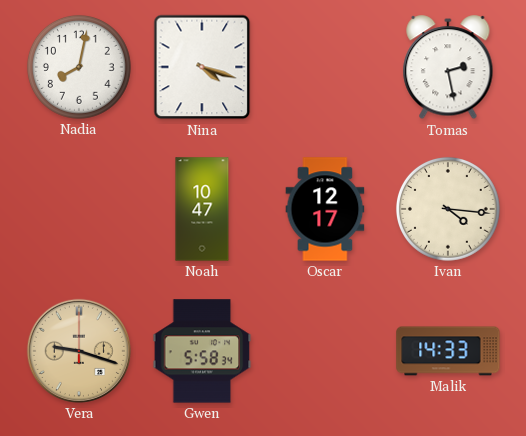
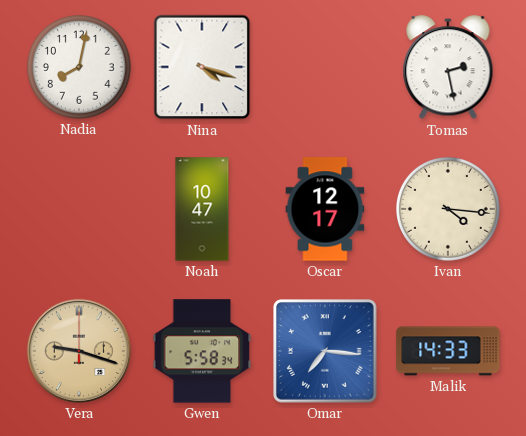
Omar: none -> 7:16
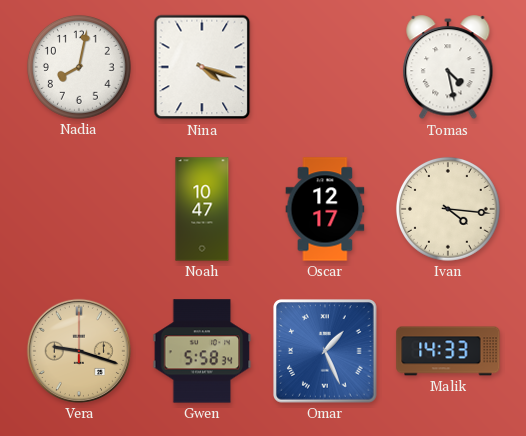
Tomas: 2:28 -> 4:28
Omar: 7:16 -> 1:26
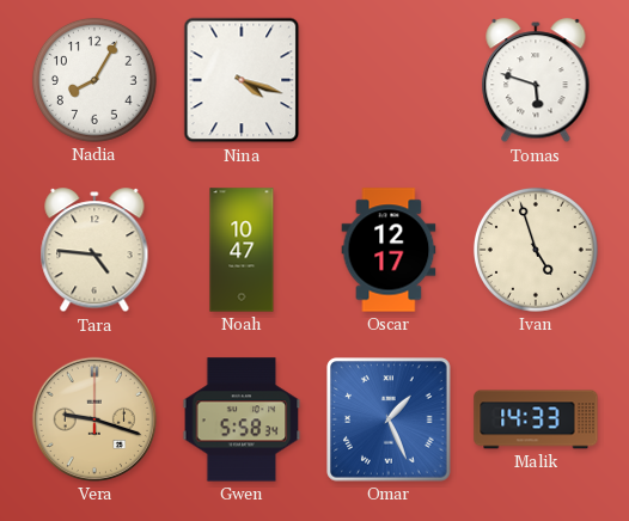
Nadia: 8:02 -> 8:05
Tomas: 4:28 -> 5:48
Tara: none -> 4:46
Ivan: 4:16 -> 4:57
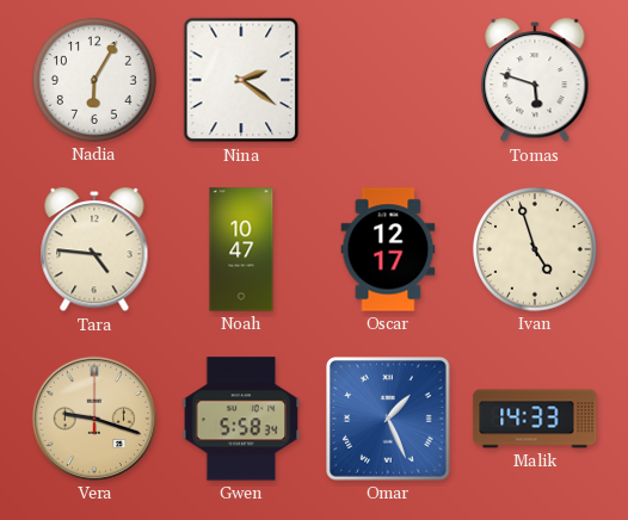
Nadia: 8:05 -> 6:05
Nina: 4:18 -> 2:21
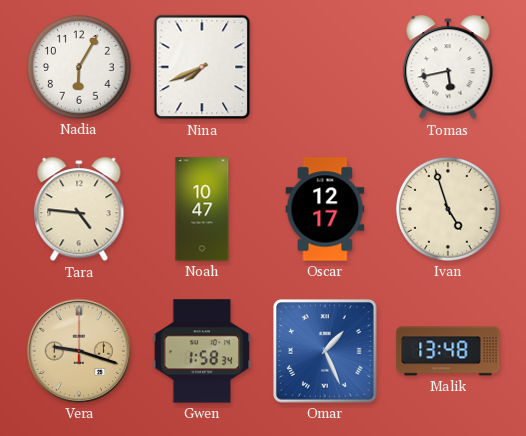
Nina: 2:21 -> 7:41
Tomas: 5:48 -> 5:43
Gwen: 5:58 -> 1:58
Malik: 14:33 -> 13:48
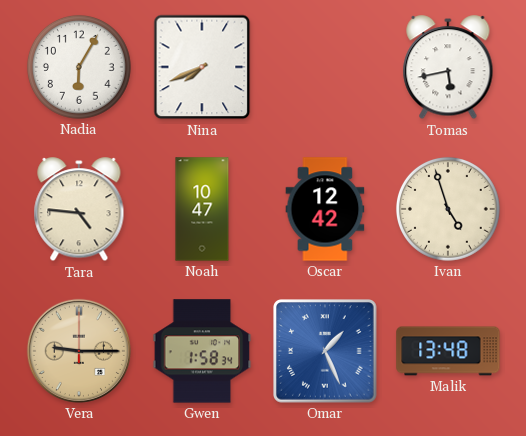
Oscar: 12:17 -> 12:42
Vera: 9:18 -> 9:15
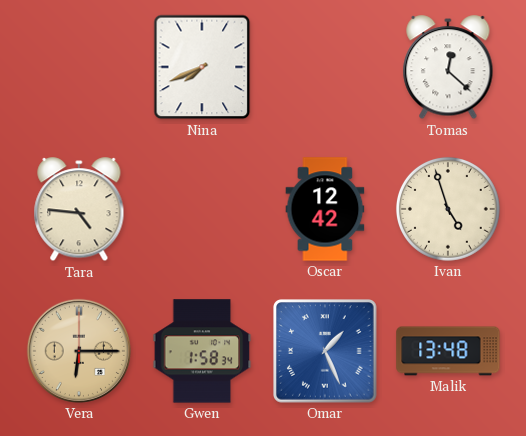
Nadia: 6:05 -> none
Tomas: 5:43 -> 12:22
Noah: 10:47 -> none
Vera: 9:15 -> 6:15
